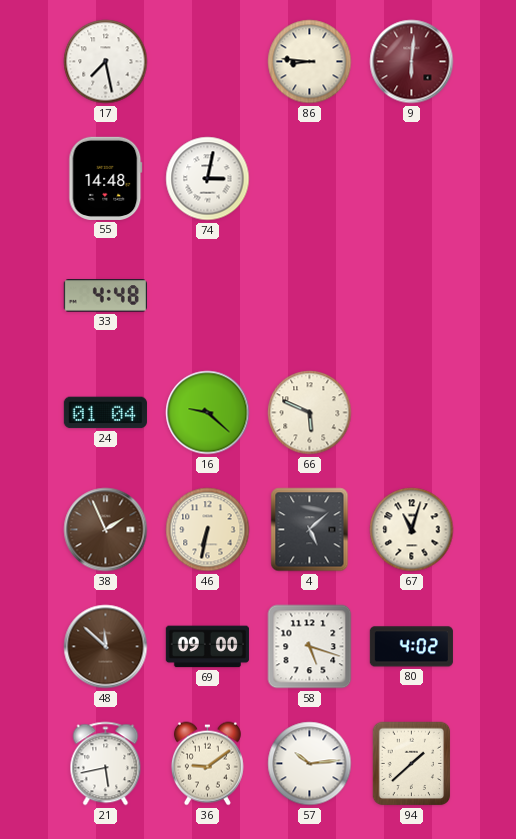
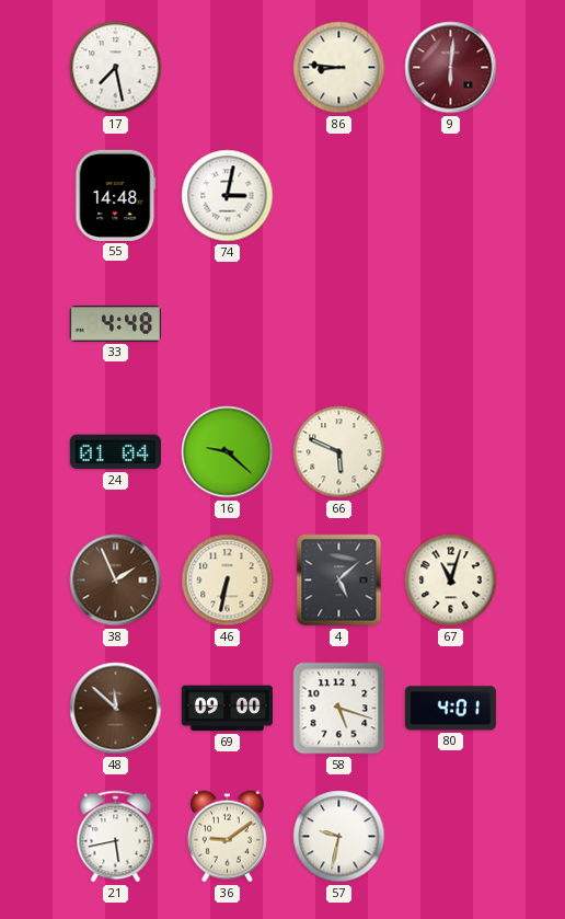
80: 4:02 -> 4:01
57: 10:14 -> 9:32
94: 1:38 -> none
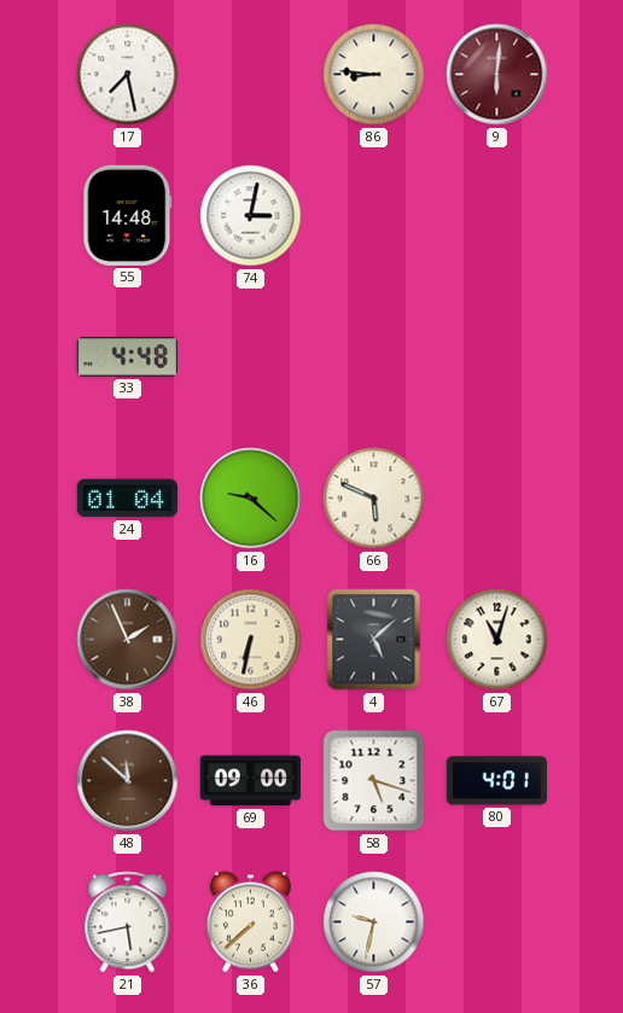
36: 9:09 -> 7:38
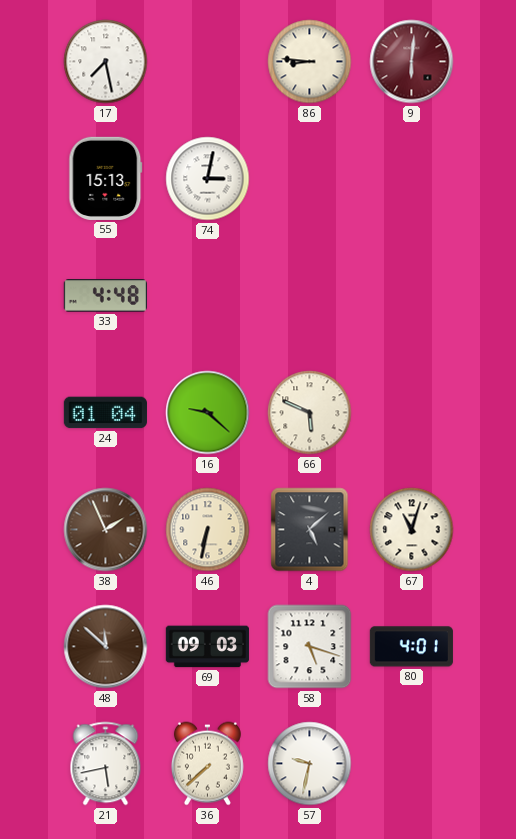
55: 14:48 -> 15:13
69: 09:00 -> 09:03
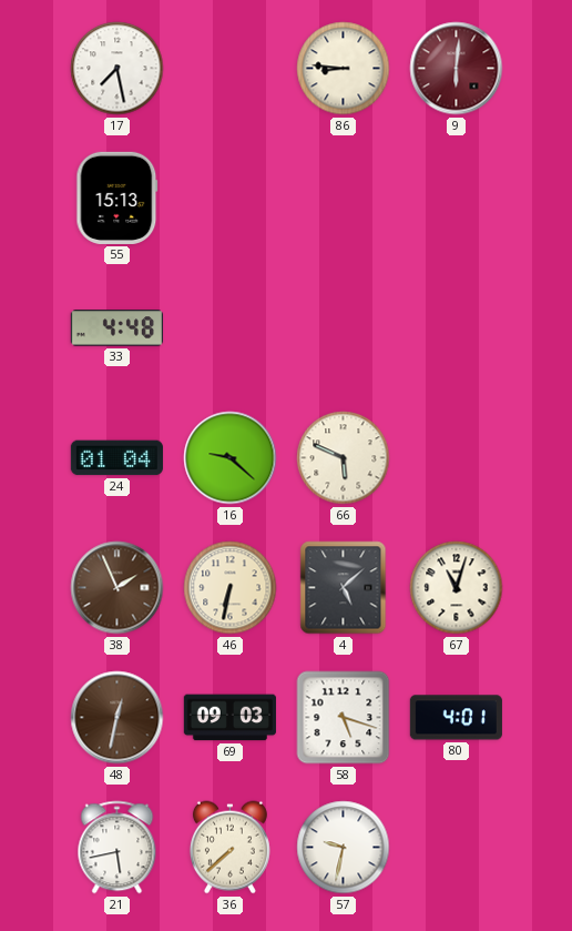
74: 3:02 -> none
48: 11:52 -> 12:32
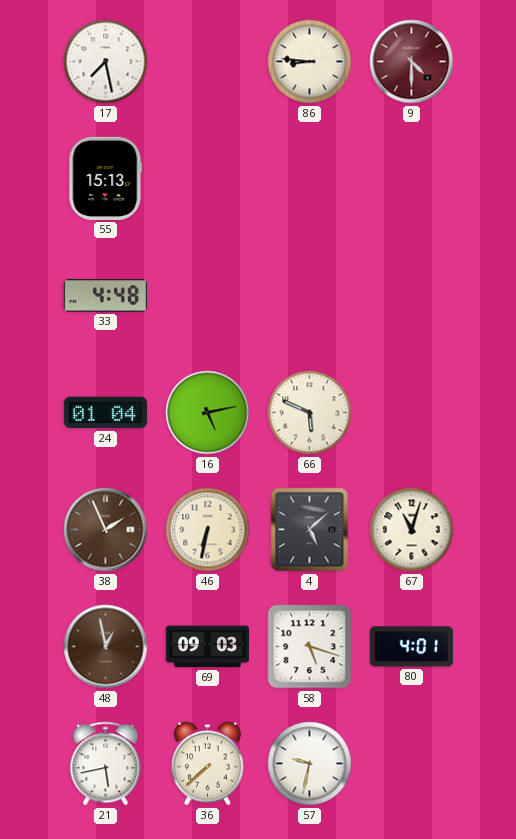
9: 6:01 -> 4:30
16: 9:22 -> 5:13
48: 12:32 -> 12:58
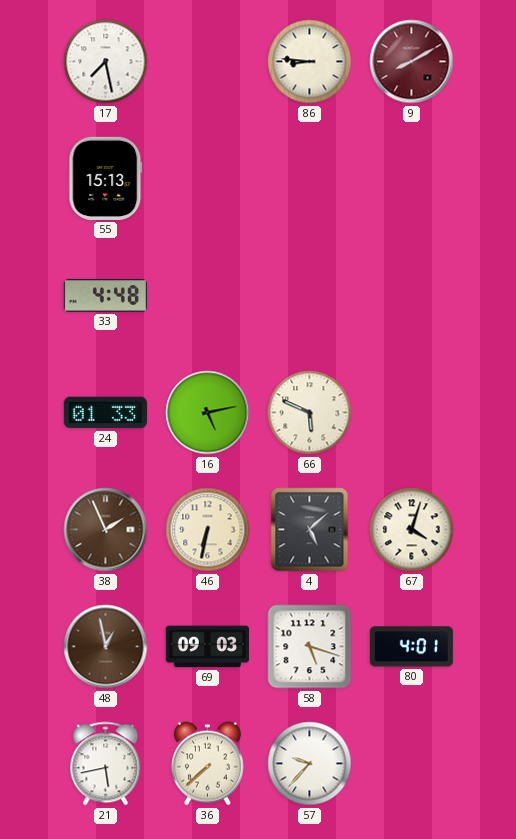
9: 4:30 -> 8:10
24: 01:04 -> 01:33
67: 11:03 -> 4:03
57: 9:32 -> 9:37
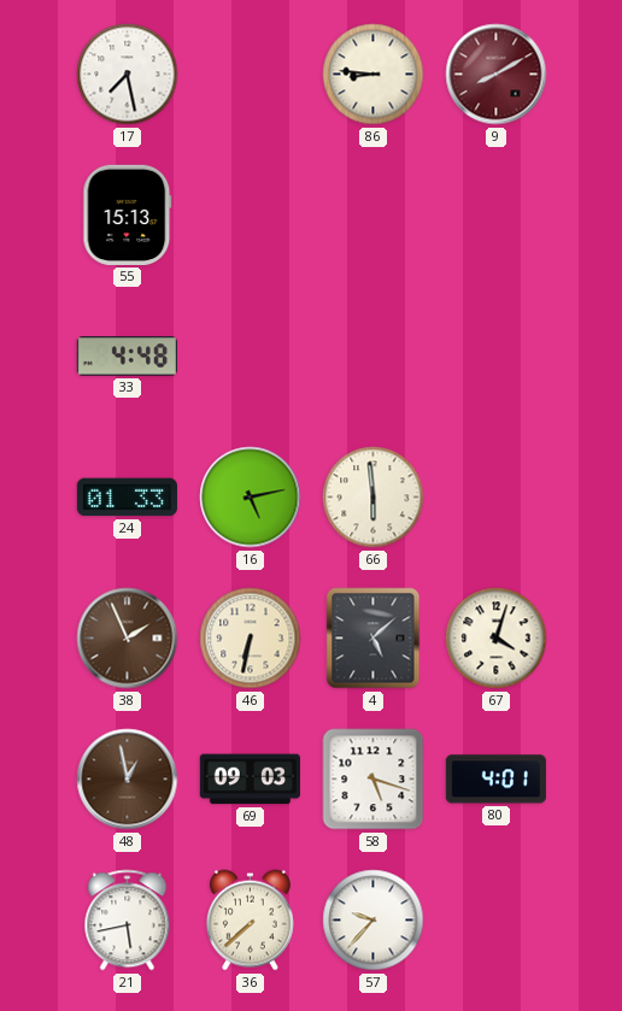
66: 5:49 -> 5:59
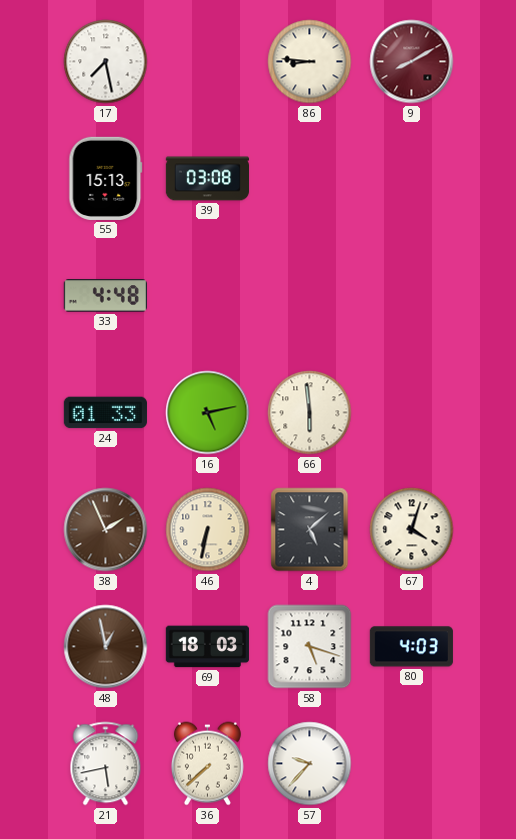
39: none -> 03:08
69: 09:03 -> 18:03
80: 4:01 -> 4:03
